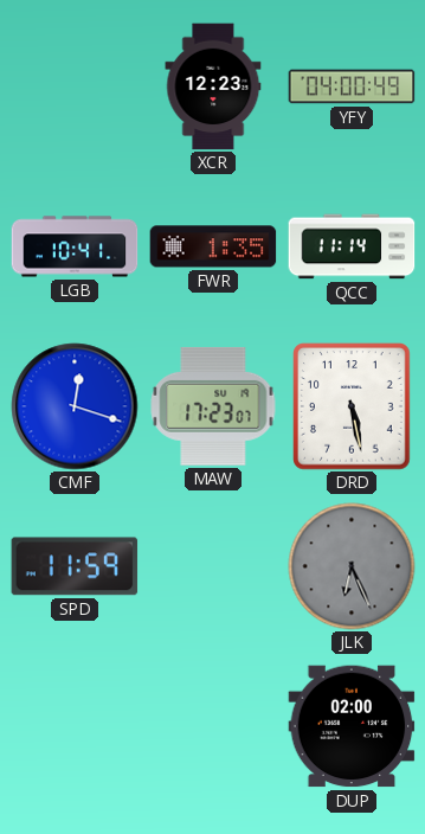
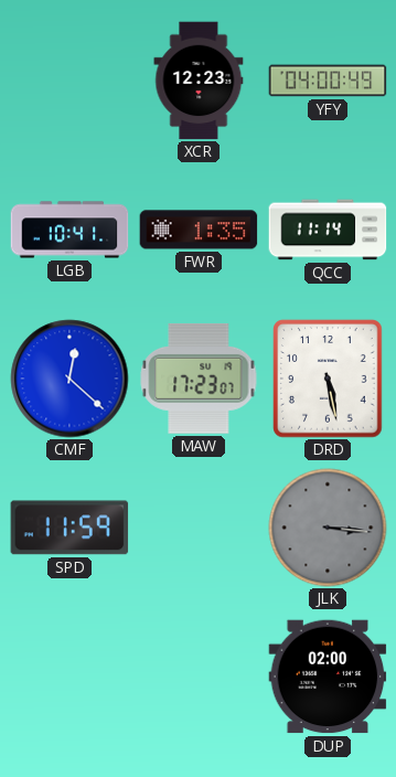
CMF: 12:18 -> 12:22
JLK: 6:26 -> 3:16
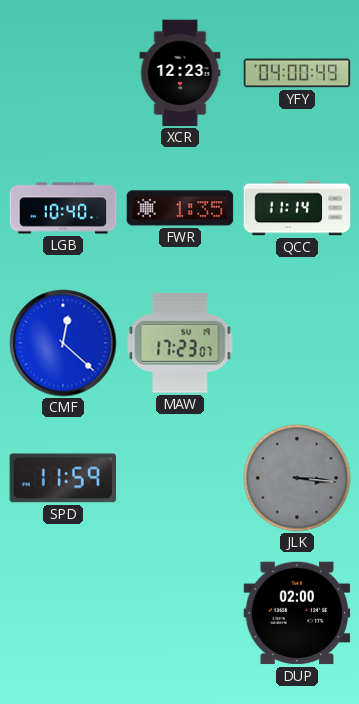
LGB: 10:41 -> 10:40
DRD: 5:28 -> none
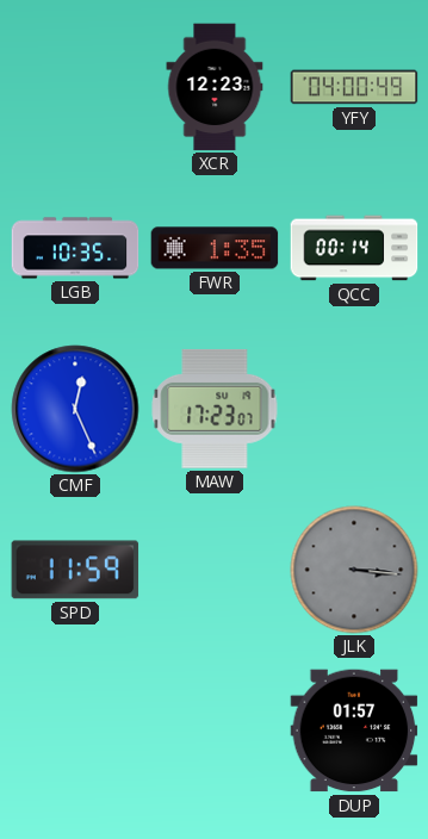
LGB: 10:40 -> 10:35
QCC: 11:14 -> 00:14
CMF: 12:22 -> 12:26
DUP: 02:00 -> 01:57
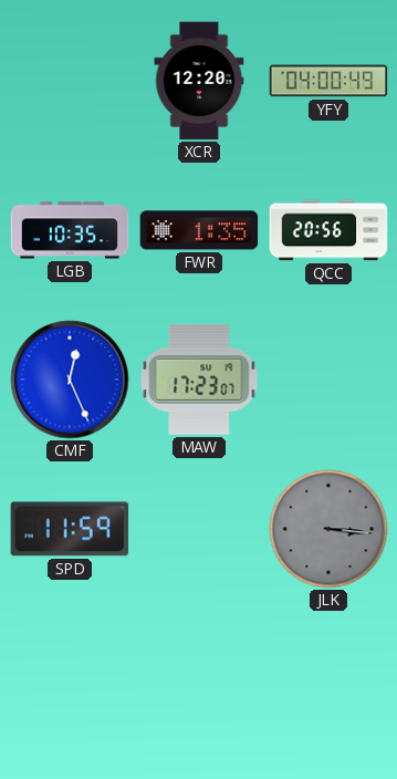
XCR: 12:23 -> 12:20
QCC: 00:14 -> 20:56
DUP: 01:57 -> none
